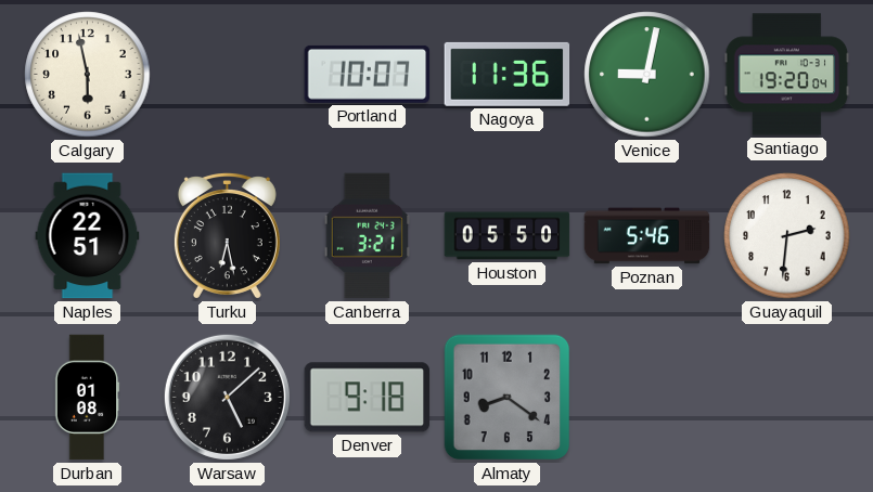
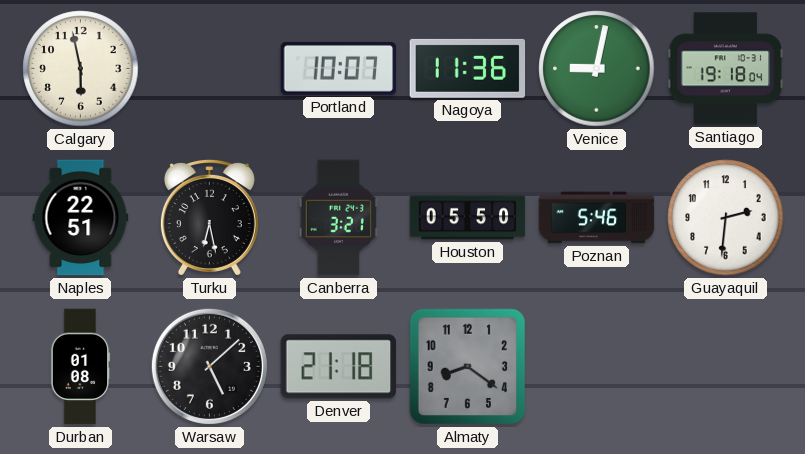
Santiago: 19:20 -> 19:18
Denver: 9:18 -> 21:18
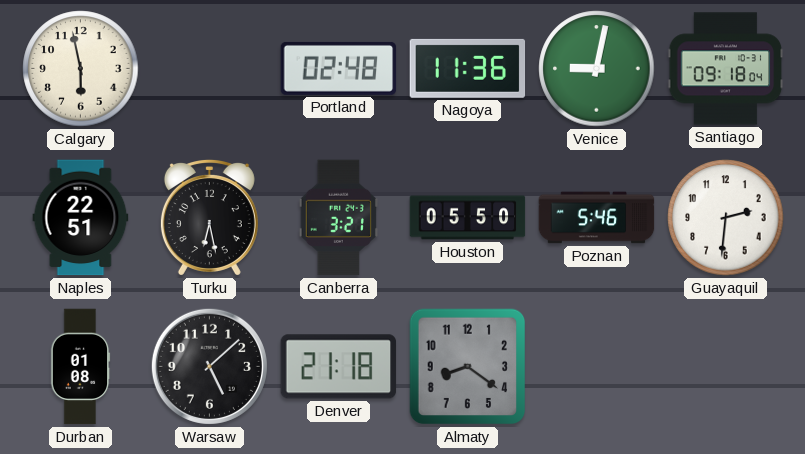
Portland: 10:07 -> 02:48
Santiago: 19:18 -> 09:18
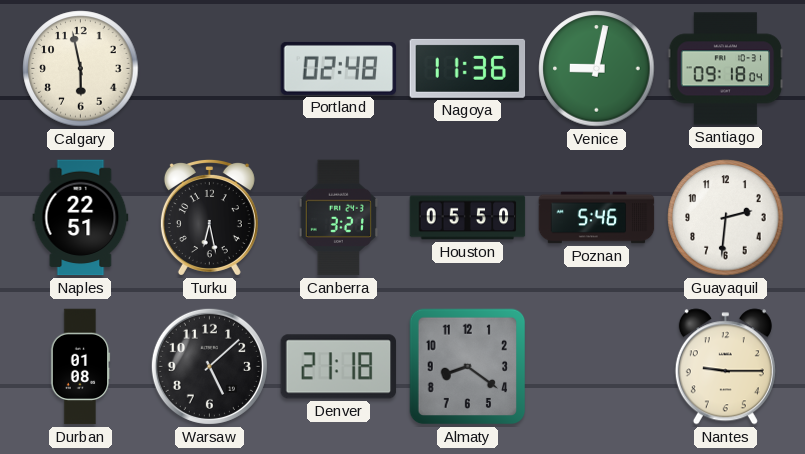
Nantes: none -> 9:15
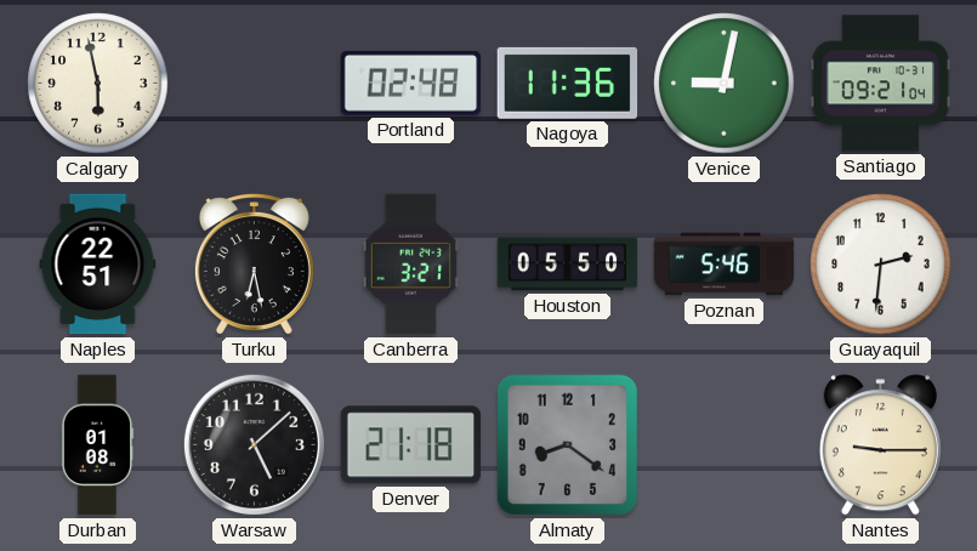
Santiago: 09:18 -> 09:21
